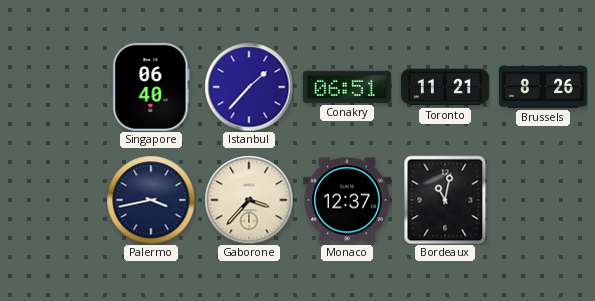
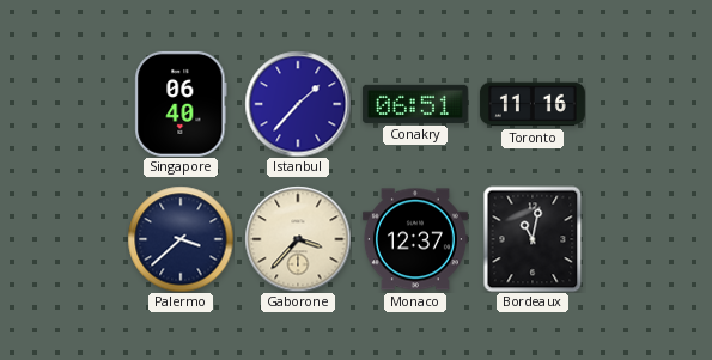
Toronto: 11:21 -> 11:16
Brussels: 8:26 -> none
Palermo: 3:43 -> 3:38
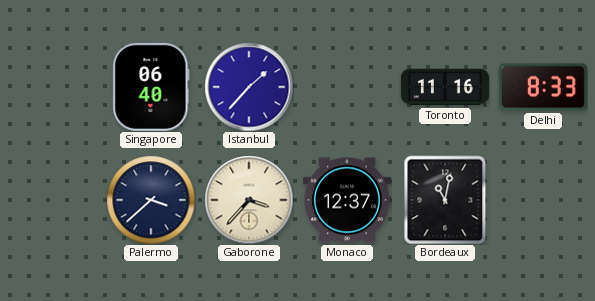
Conakry: 06:51 -> none
Delhi: none -> 8:33
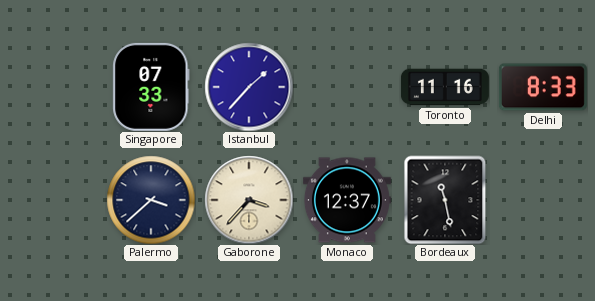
Singapore: 06:40 -> 07:33
Bordeaux: 11:02 -> 11:28
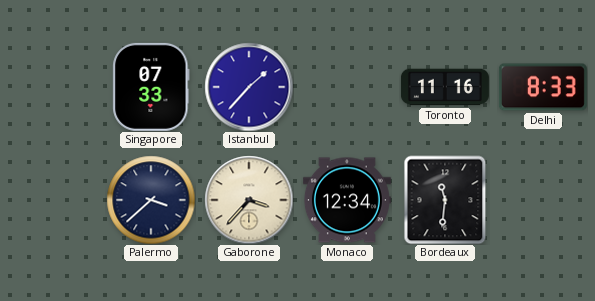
Monaco: 12:37 -> 12:34
Bordeaux: 11:28 -> 11:31
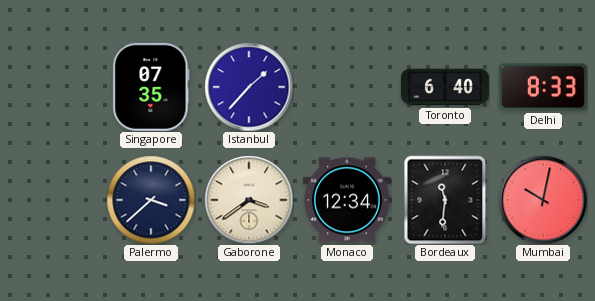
Singapore: 07:33 -> 07:35
Toronto: 11:16 -> 6:40
Gaborone: 3:37 -> 3:39
Mumbai: none -> 10:02
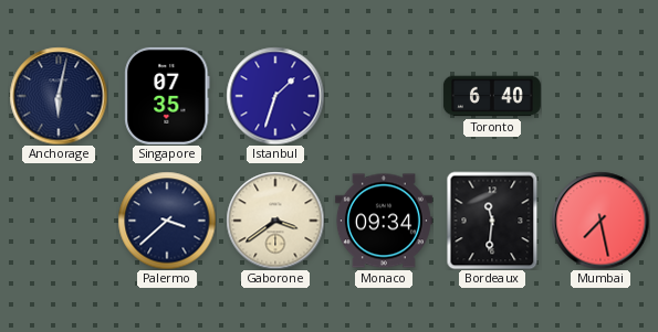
Anchorage: none -> 6:02
Istanbul: 1:37 -> 1:33
Delhi: 8:33 -> none
Monaco: 12:34 -> 09:34
Mumbai: 10:02 -> 7:28
